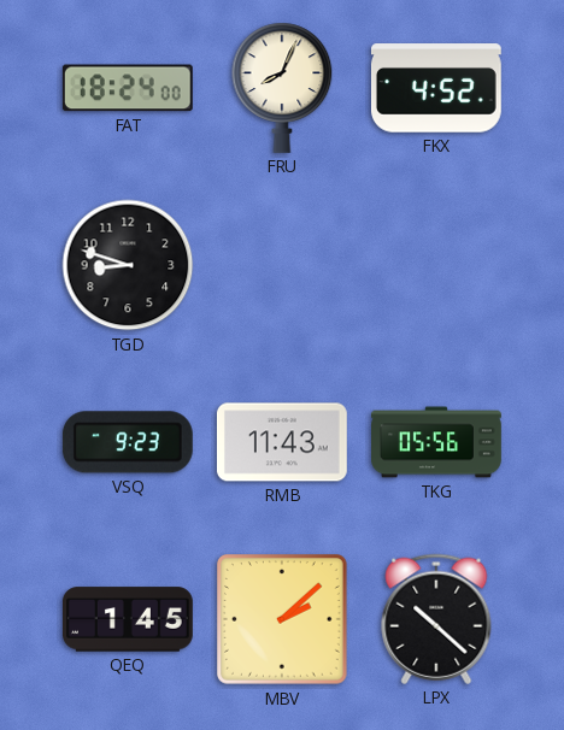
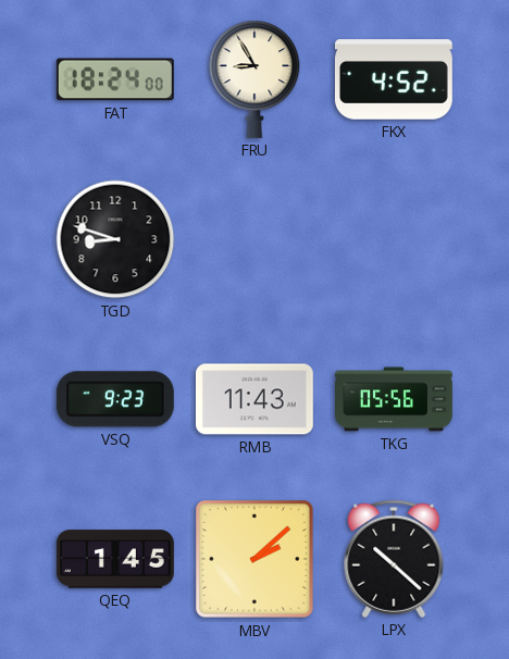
FRU: 8:04 -> 8:55
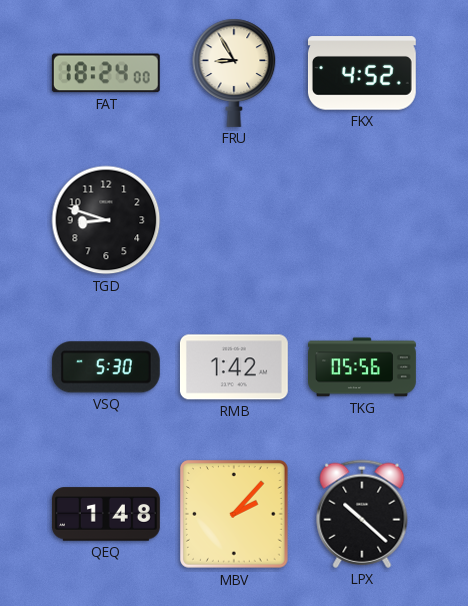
VSQ: 9:23 -> 5:30
RMB: 11:43 -> 1:42
QEQ: 1:45 -> 1:48
MBV: 2:08 -> 2:07
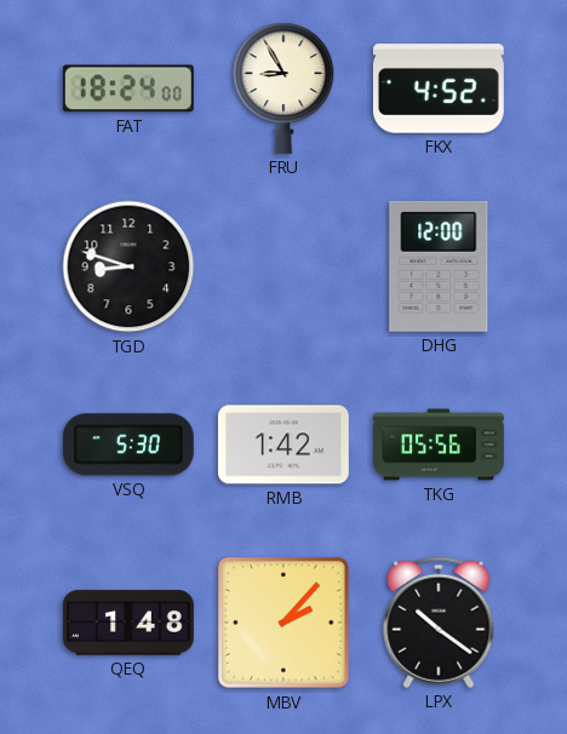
DHG: none -> 12:00
LPX: 10:22 -> 10:21
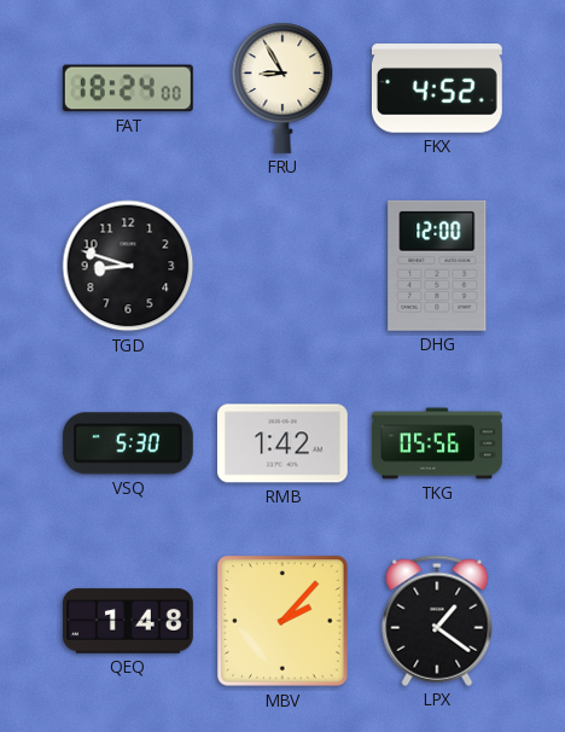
LPX: 10:21 -> 1:21
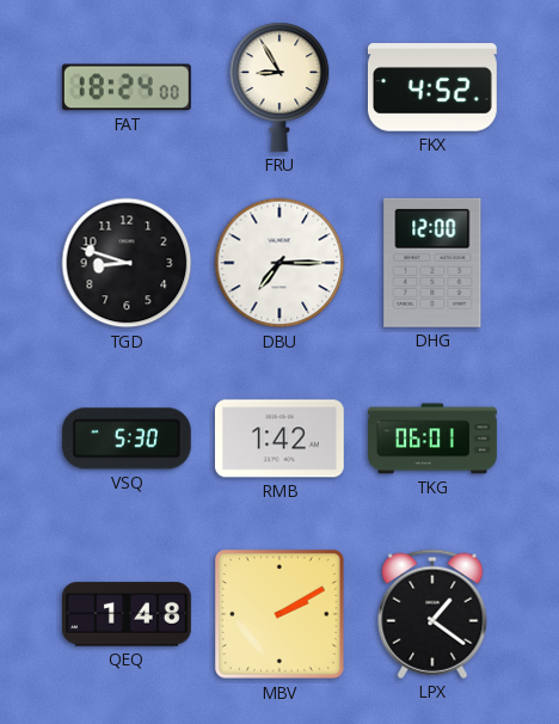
DBU: none -> 7:15
TKG: 05:56 -> 06:01
MBV: 2:07 -> 2:10
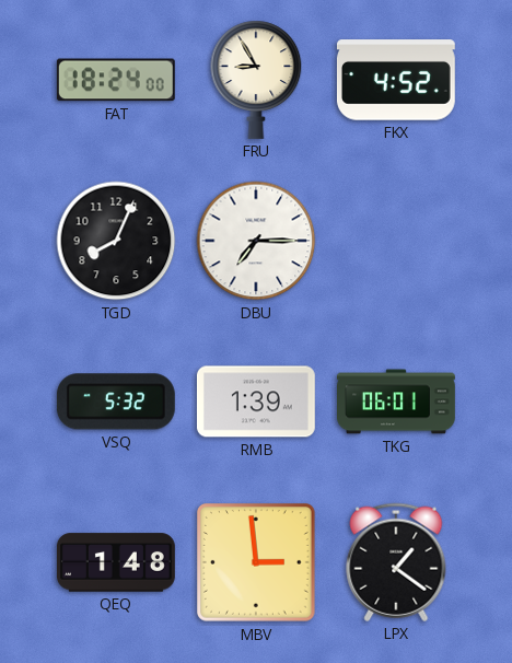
TGD: 8:48 -> 8:04
DHG: 12:00 -> none
VSQ: 5:30 -> 5:32
RMB: 1:42 -> 1:39
MBV: 2:10 -> 2:59
